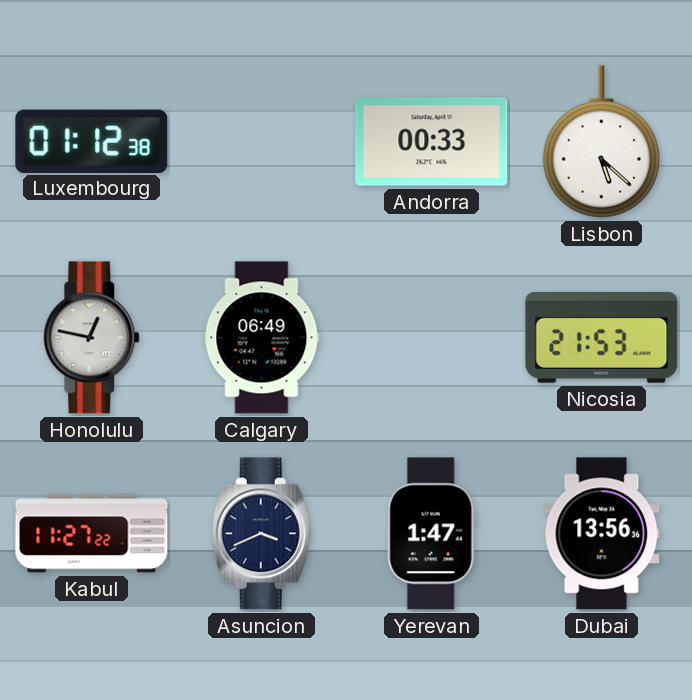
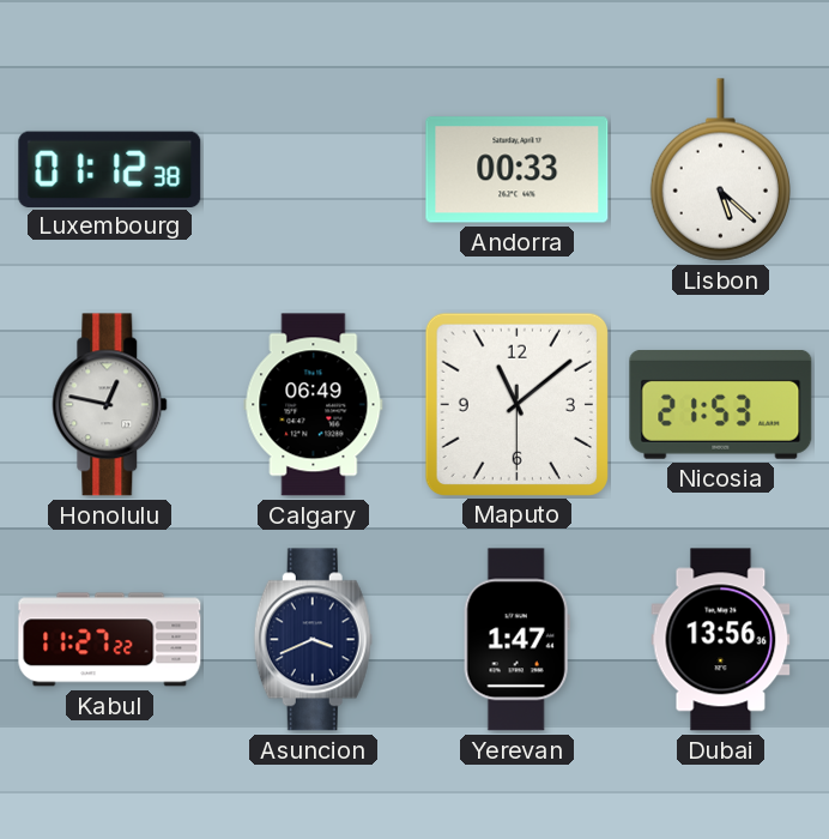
Maputo: none -> 11:08
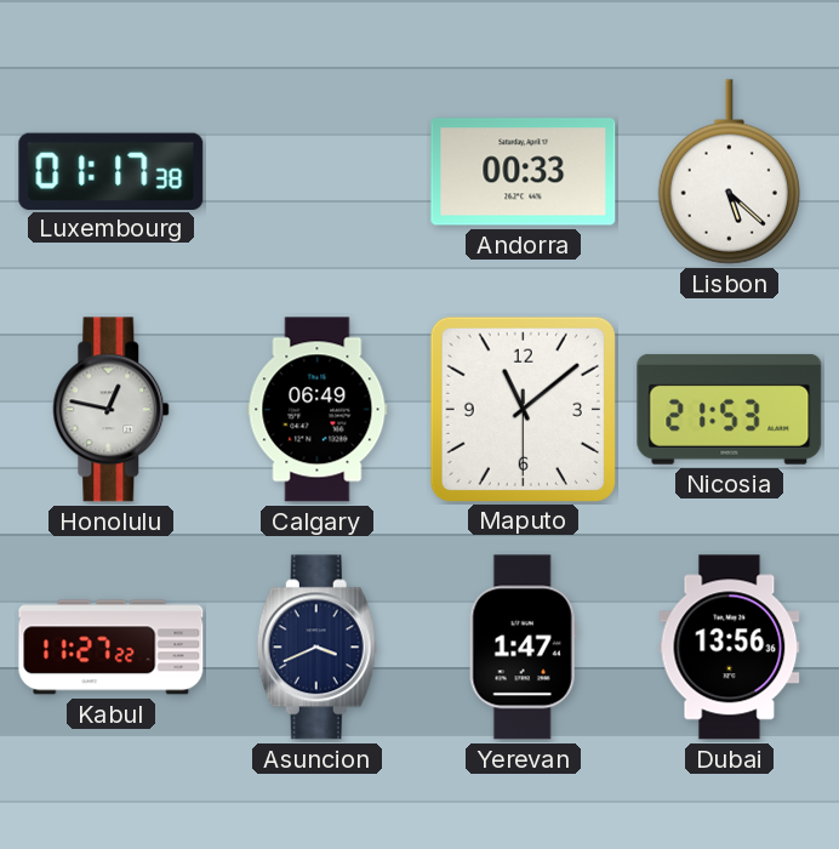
Luxembourg: 01:12 -> 01:17
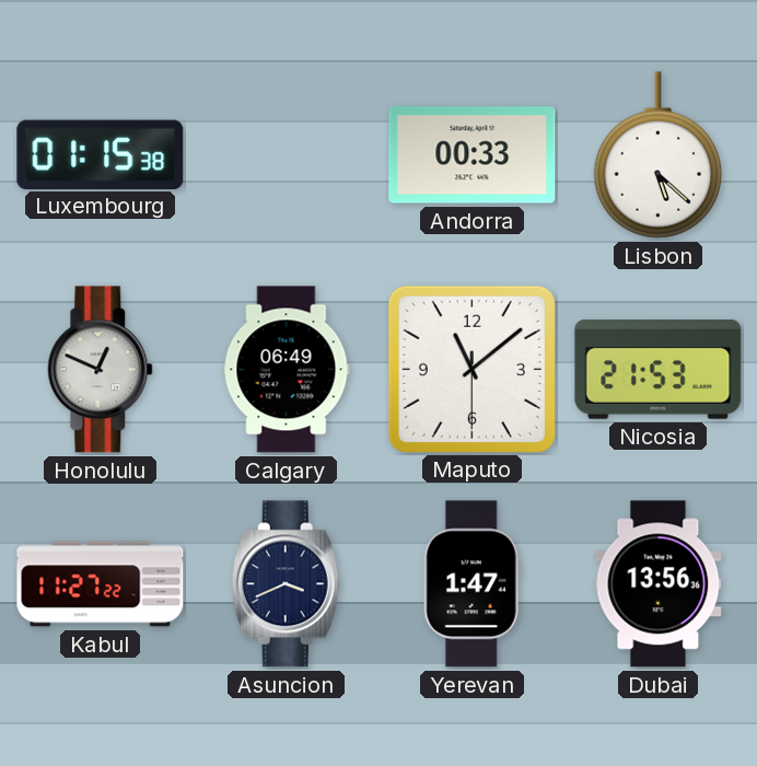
Luxembourg: 01:17 -> 01:15
Honolulu: 12:47 -> 12:49
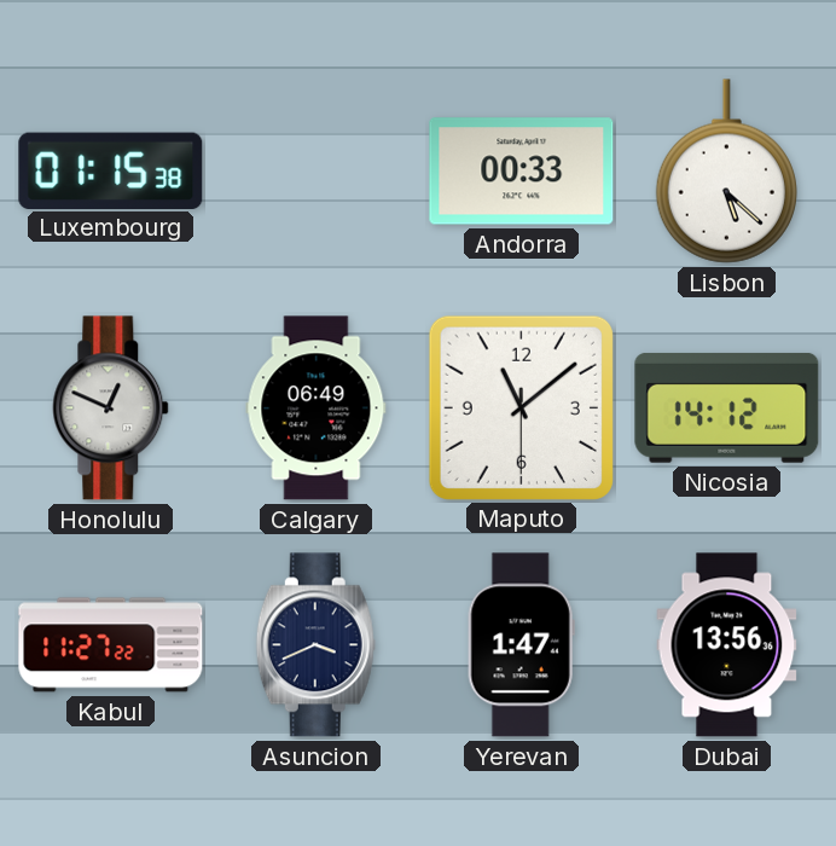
Nicosia: 21:53 -> 14:12
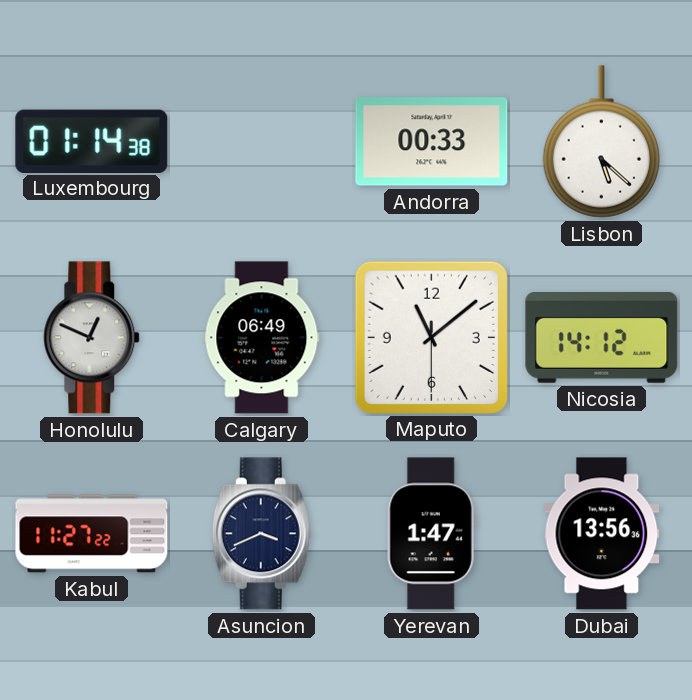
Luxembourg: 01:15 -> 01:14
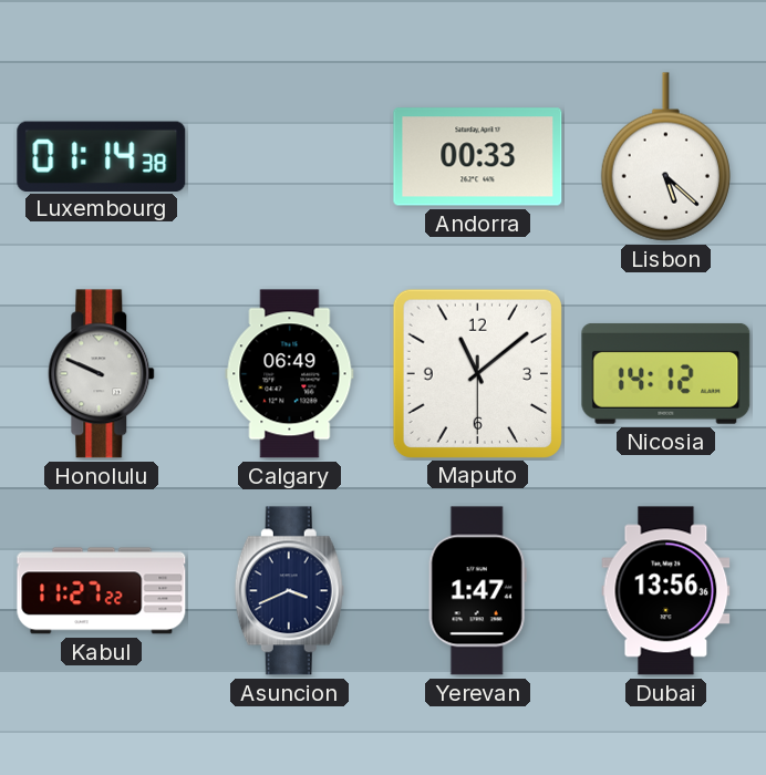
Honolulu: 12:49 -> 9:49
